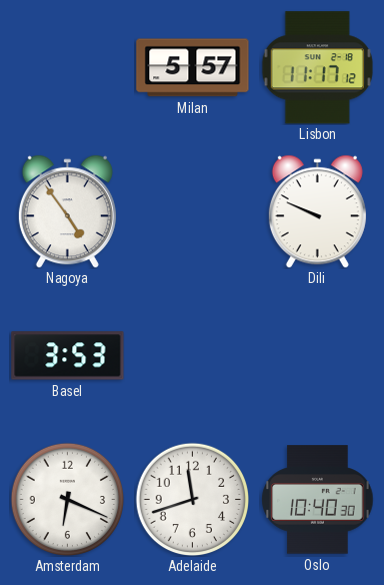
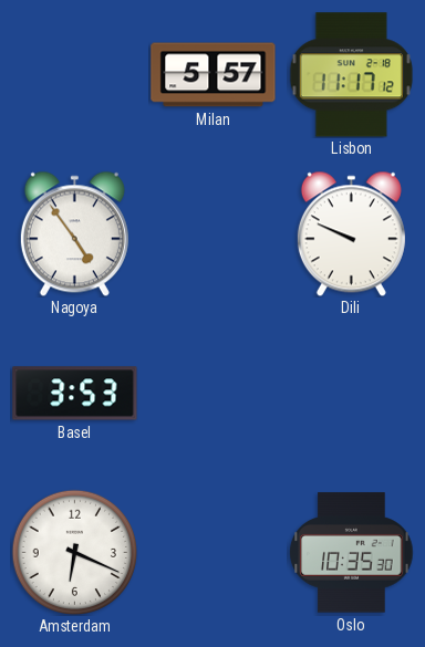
Adelaide: 11:42 -> none
Oslo: 10:40 -> 10:35
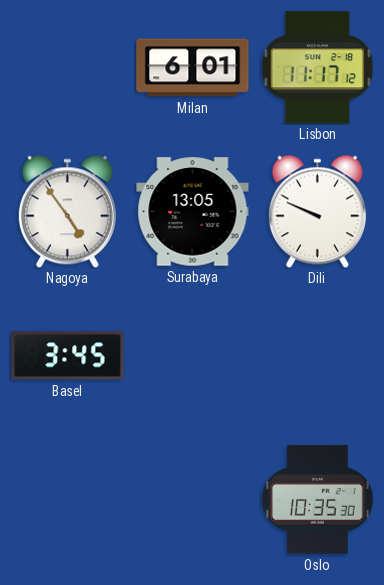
Milan: 5:57 -> 6:01
Surabaya: none -> 13:05
Basel: 3:53 -> 3:45
Amsterdam: 6:19 -> none
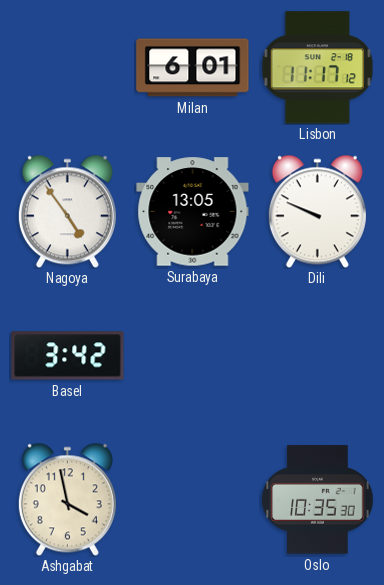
Basel: 3:45 -> 3:42
Ashgabat: none -> 3:58
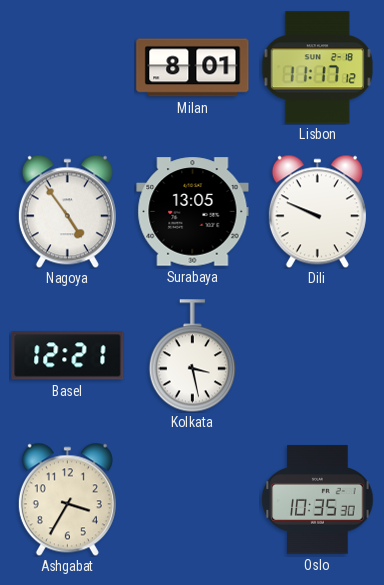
Milan: 6:01 -> 8:01
Basel: 3:42 -> 12:21
Kolkata: none -> 3:28
Ashgabat: 3:58 -> 3:35
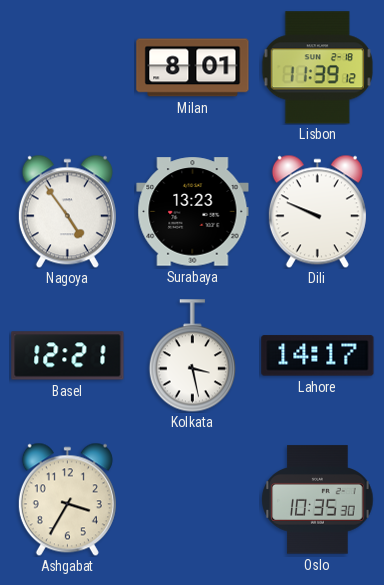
Lisbon: 11:17 -> 11:39
Surabaya: 13:05 -> 13:23
Lahore: none -> 14:17
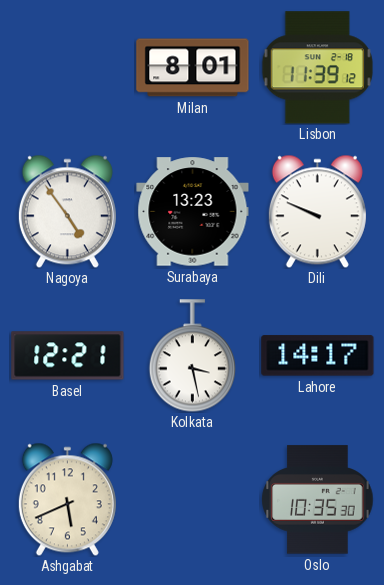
Ashgabat: 3:35 -> 5:41
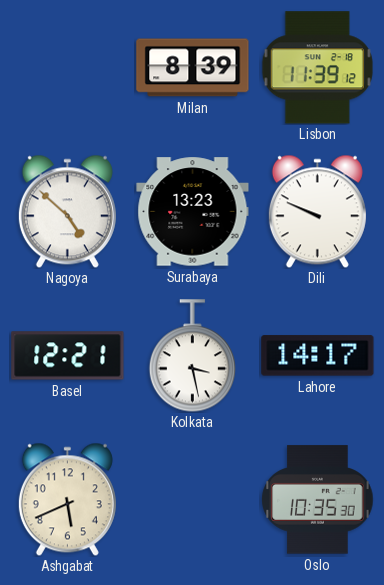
Milan: 8:01 -> 8:39
Nagoya: 4:54 -> 4:52
